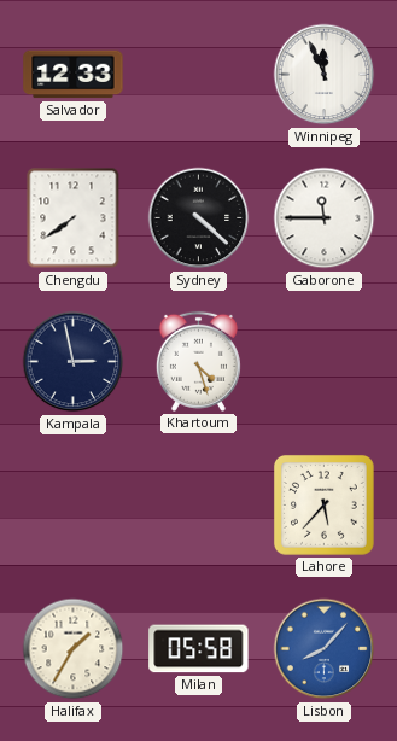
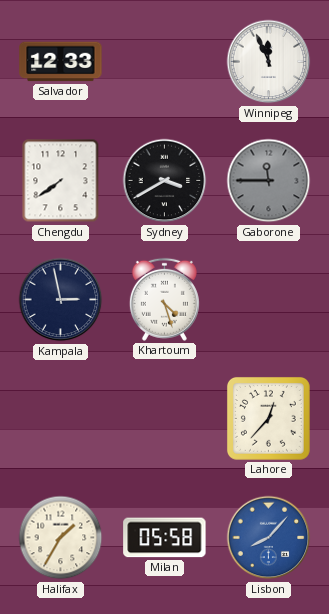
Sydney: 4:22 -> 3:40
Gaborone dial: white -> grey
Lahore: 5:37 -> 12:37
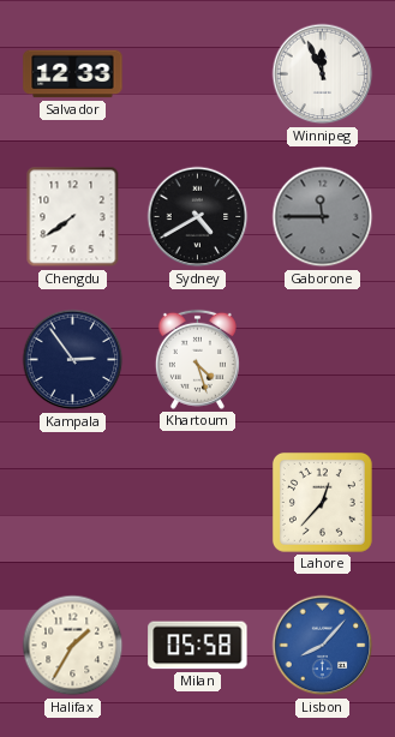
Sydney: 3:40 -> 4:40
Kampala: 2:58 -> 2:54
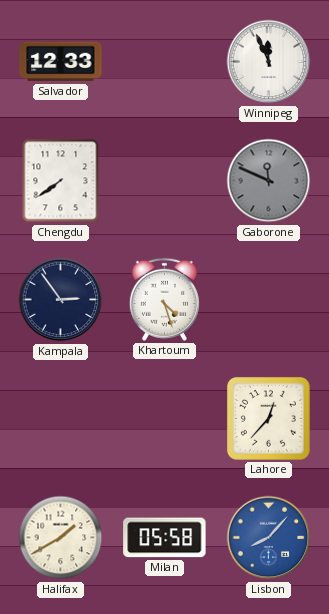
Sydney: 4:40 -> none
Gaborone: 11:45 -> 11:49
Halifax: 1:35 -> 1:40
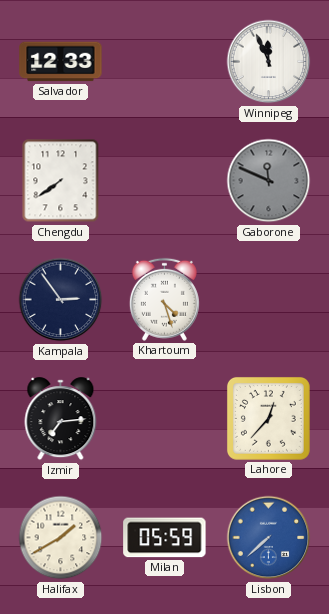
Izmir: none -> 7:14
Milan: 05:58 -> 05:59
Lisbon: 8:07 -> 7:38
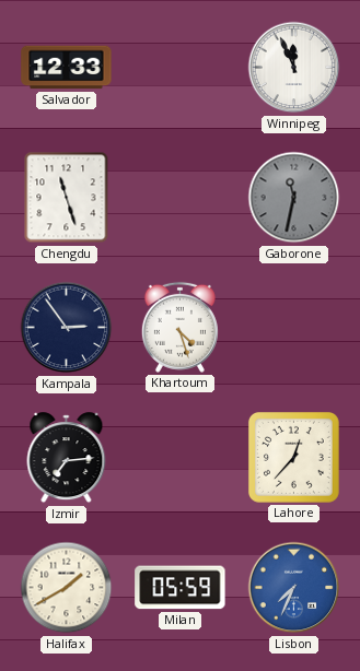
Chengdu: 7:39 -> 11:27
Gaborone: 11:49 -> 11:32
Lisbon: 7:38 -> 7:34
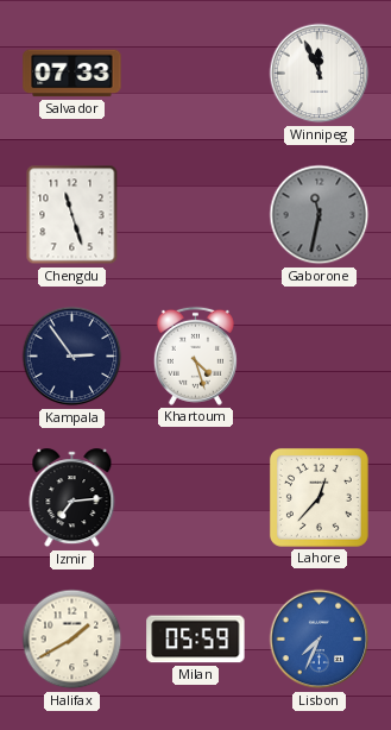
Salvador: 12:33 -> 07:33
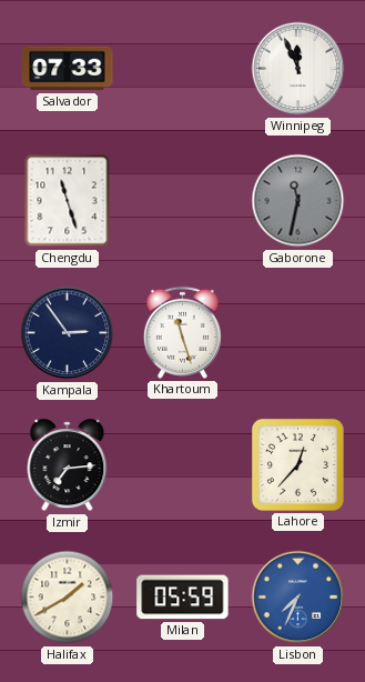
Khartoum: 4:27 -> 11:27
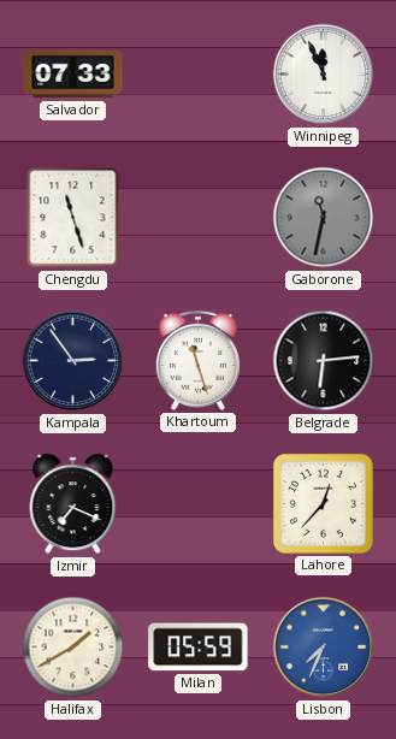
Belgrade: none -> 6:14
Izmir: 7:14 -> 7:19
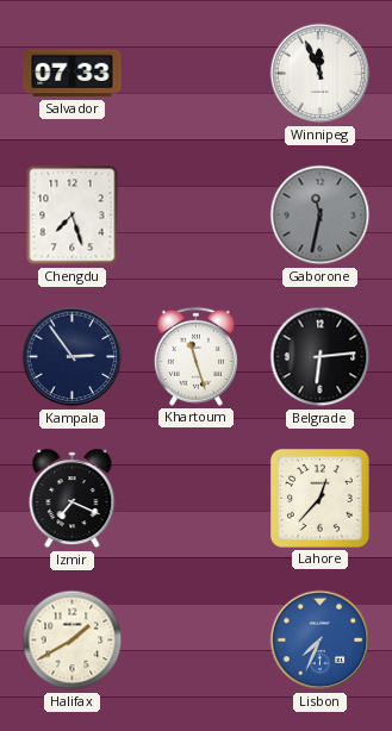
Chengdu: 11:27 -> 7:27
Milan: 05:59 -> none
